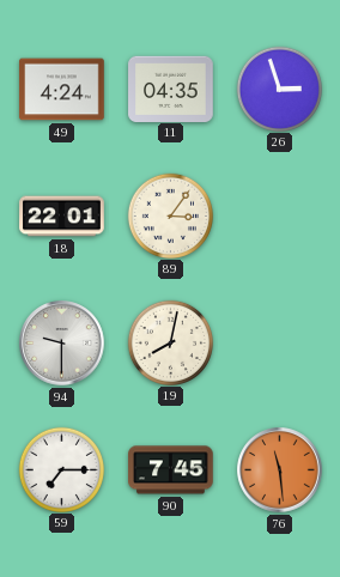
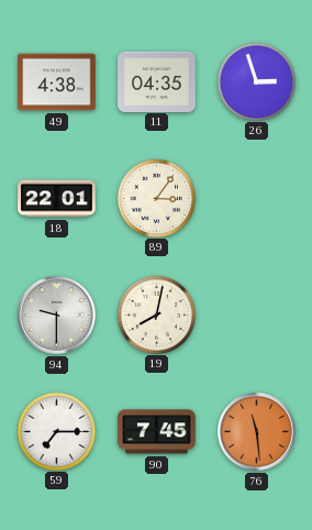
49: 4:24 -> 4:38
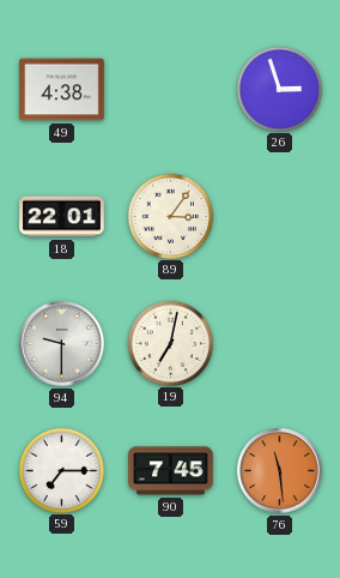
11: 04:35 -> none
19: 8:02 -> 7:02
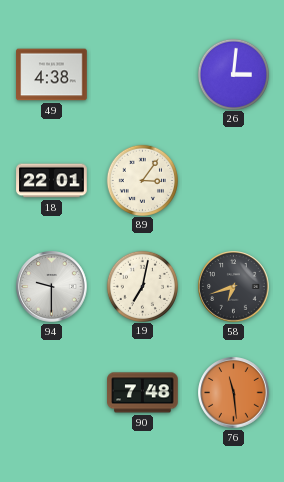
26: 2:57 -> 3:01
58: none -> 6:42
59: 7:15 -> none
90: 7:45 -> 7:48
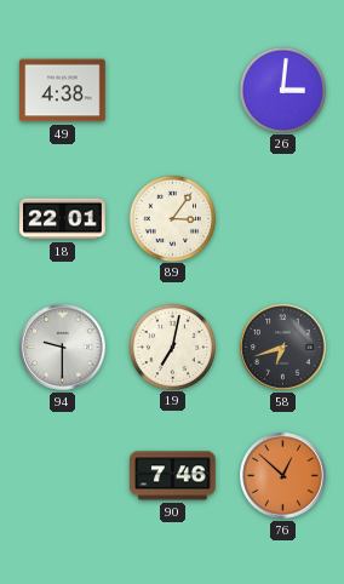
90: 7:48 -> 7:46
76: 11:29 -> 12:52
